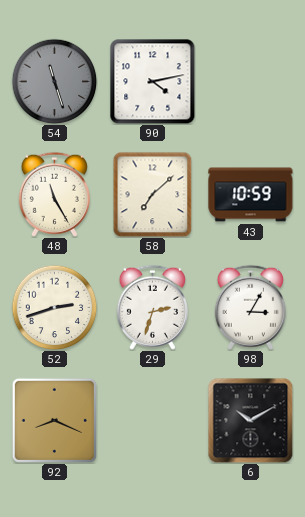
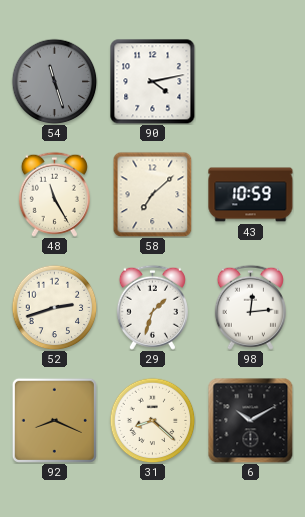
29: 2:33 -> 1:33
98: 3:05 -> 12:14
31: none -> 8:22
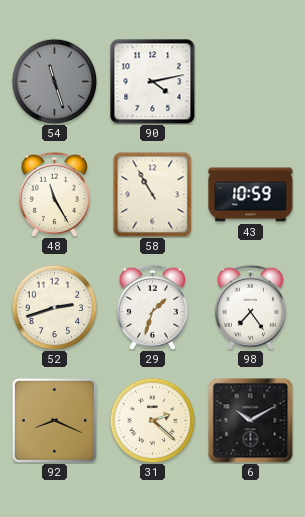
58: 7:08 -> 10:55
98: 12:14 -> 7:24
31: 8:22 -> 2:22
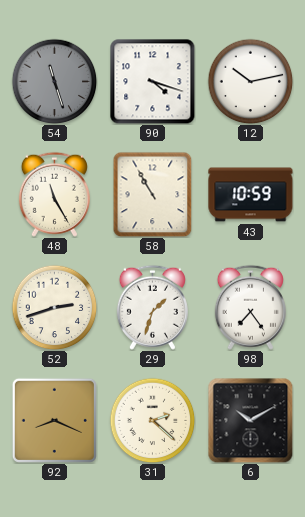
90: 4:13 -> 4:18
12: none -> 10:13
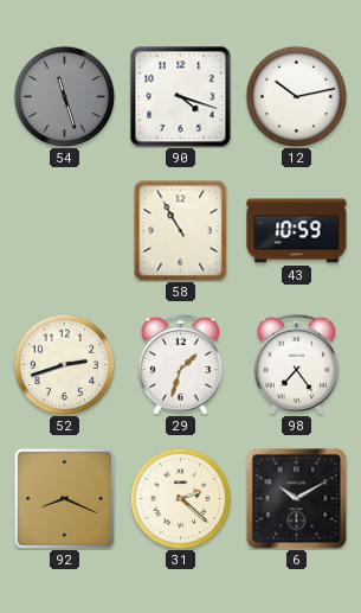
48: 11:25 -> none
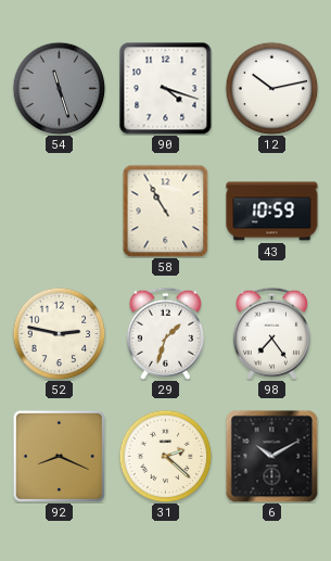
52: 2:42 -> 2:47
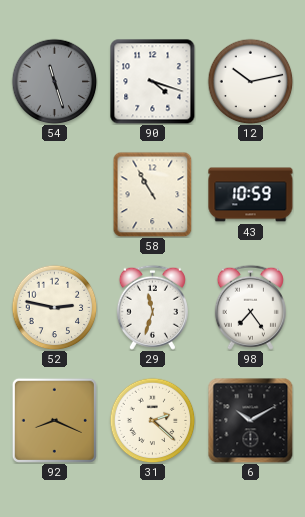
29: 1:33 -> 11:33
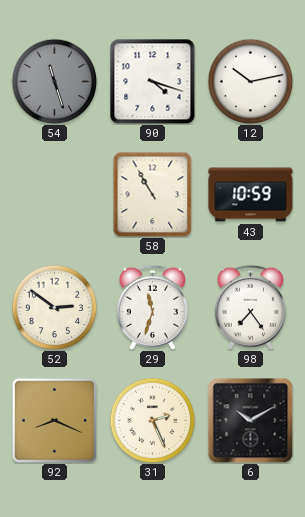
52: 2:47 -> 2:51
31: 2:22 -> 2:26
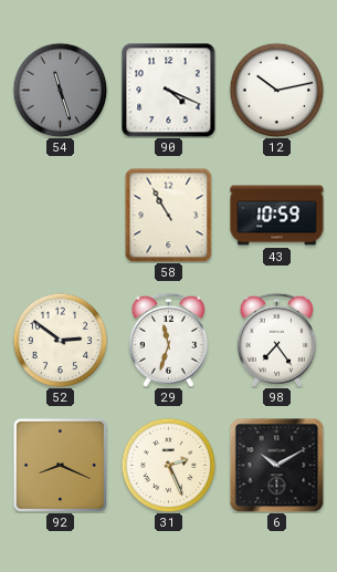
90: 4:18 -> 4:19
